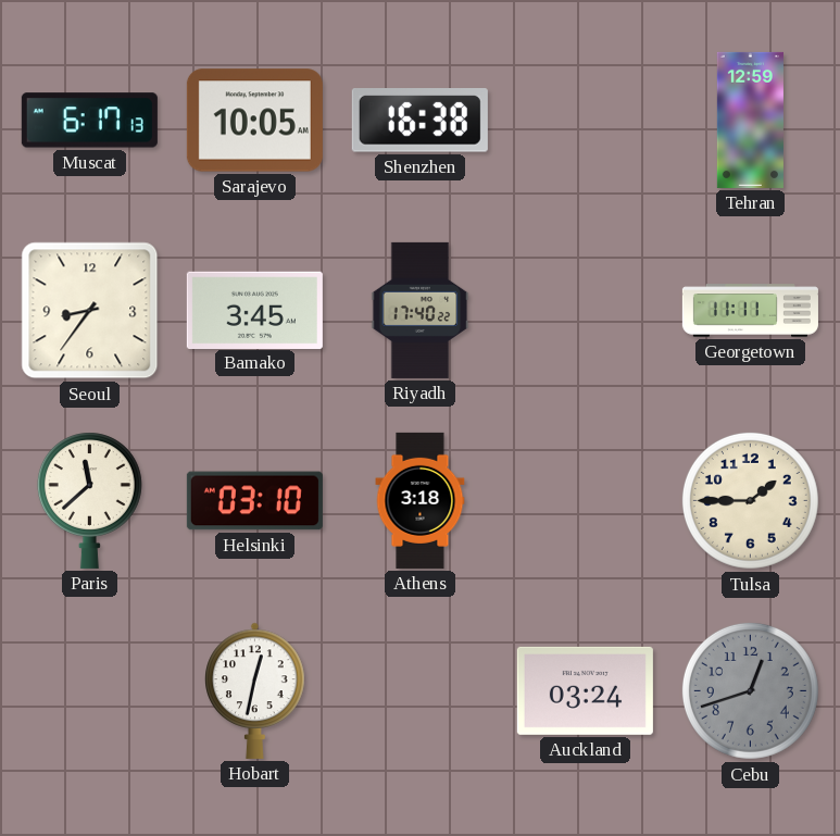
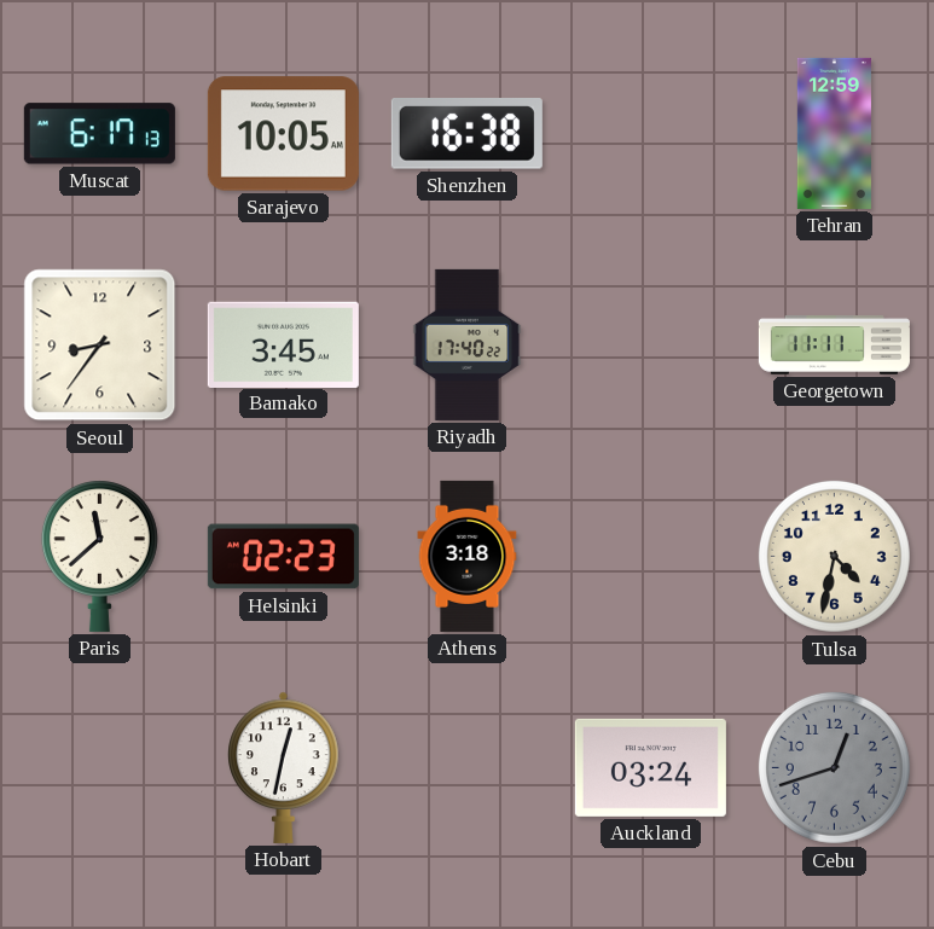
Helsinki: 03:10 -> 02:23
Tulsa: 1:45 -> 4:32
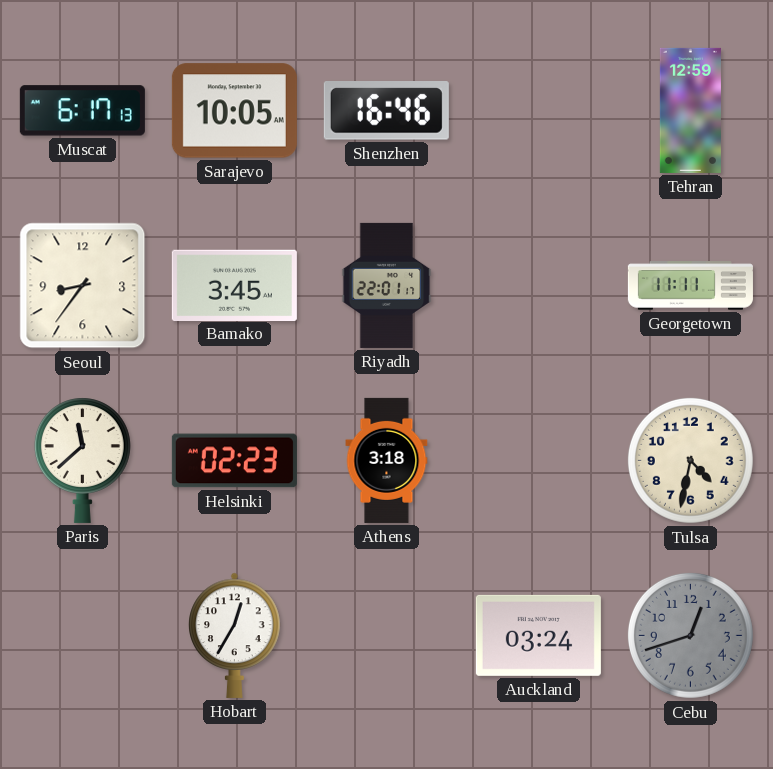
Shenzhen: 16:38 -> 16:46
Riyadh: 17:40 -> 22:01
Hobart: 12:32 -> 12:35
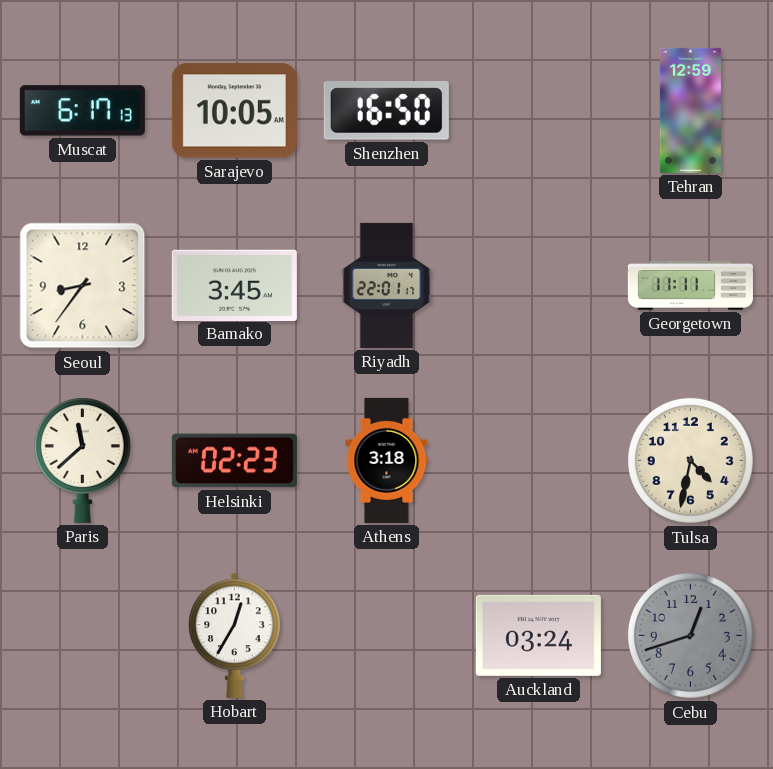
Shenzhen: 16:46 -> 16:50
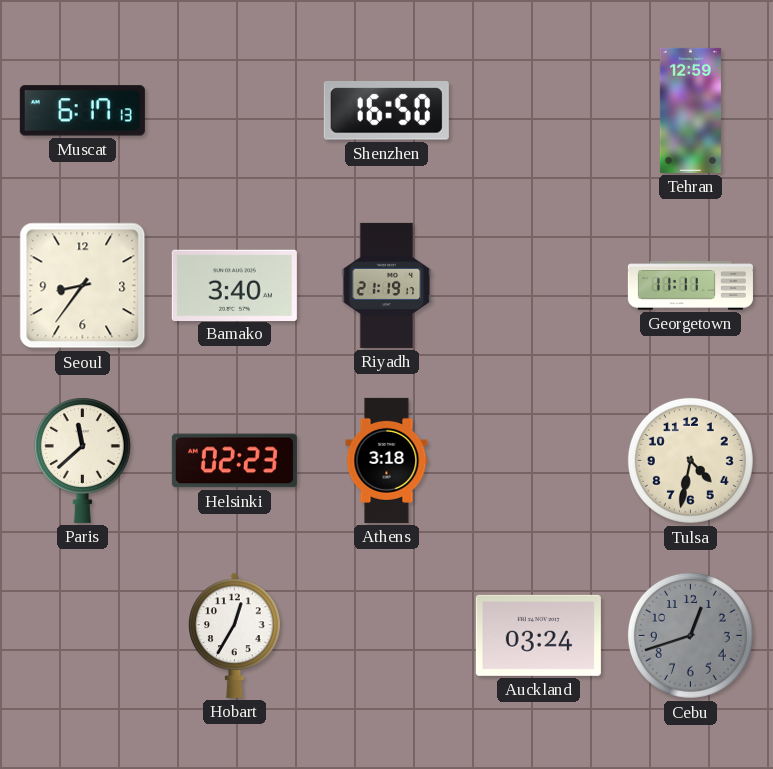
Sarajevo: 10:05 -> none
Bamako: 3:45 -> 3:40
Riyadh: 22:01 -> 21:19
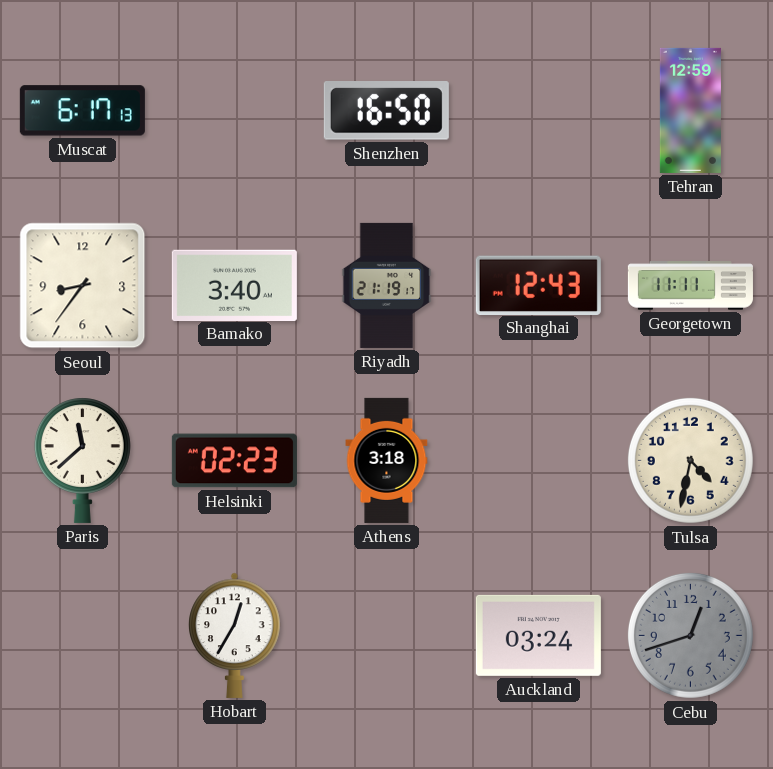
Shanghai: none -> 12:43
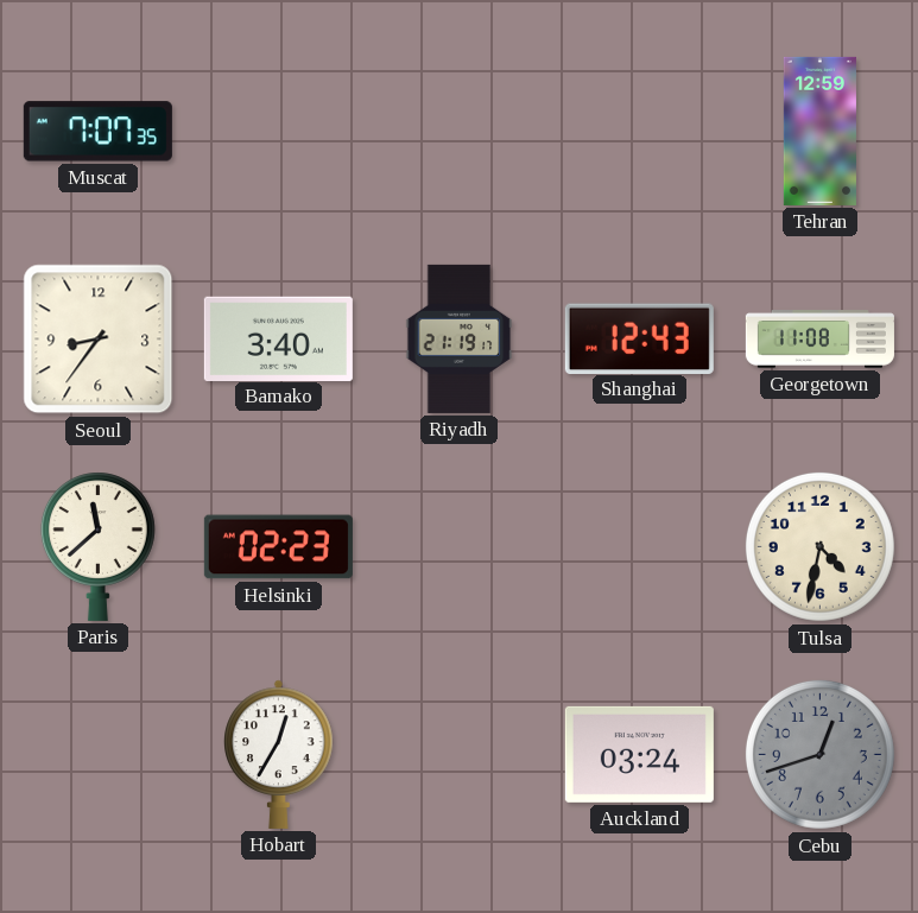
Muscat: 6:17 -> 7:07
Shenzhen: 16:50 -> none
Georgetown: 11:11 -> 11:08
Athens: 3:18 -> none
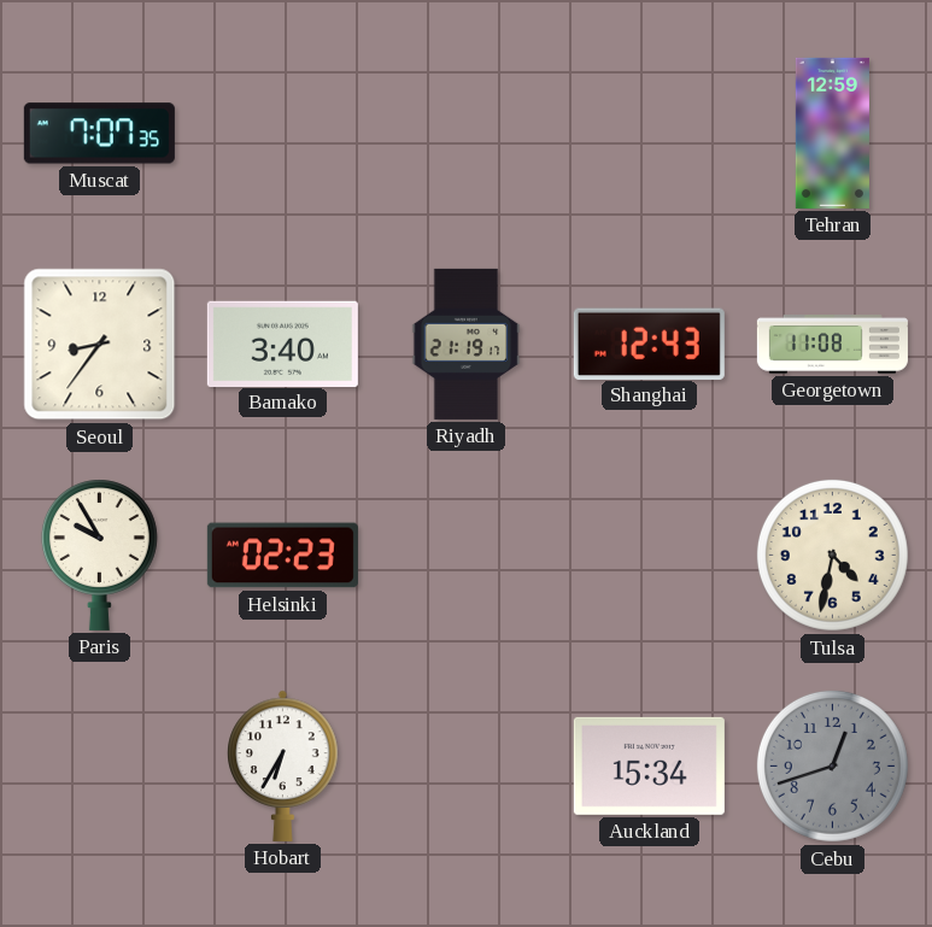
Paris: 11:38 -> 9:55
Hobart: 12:35 -> 6:35
Auckland: 03:24 -> 15:34
